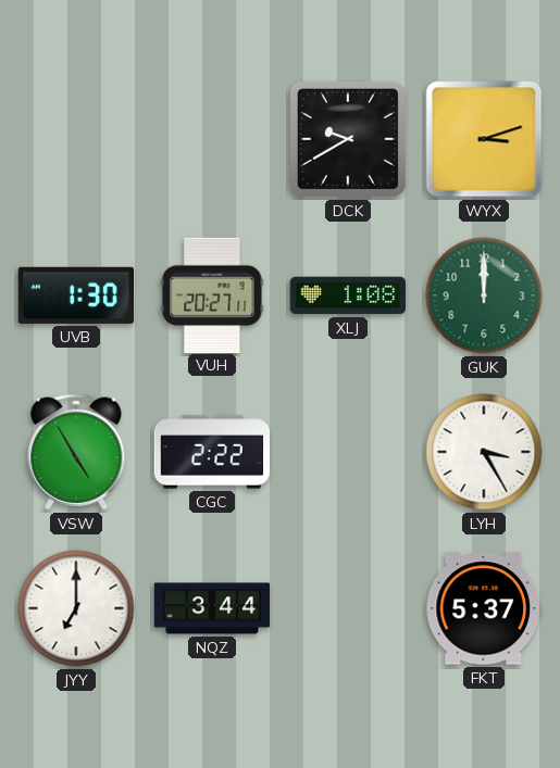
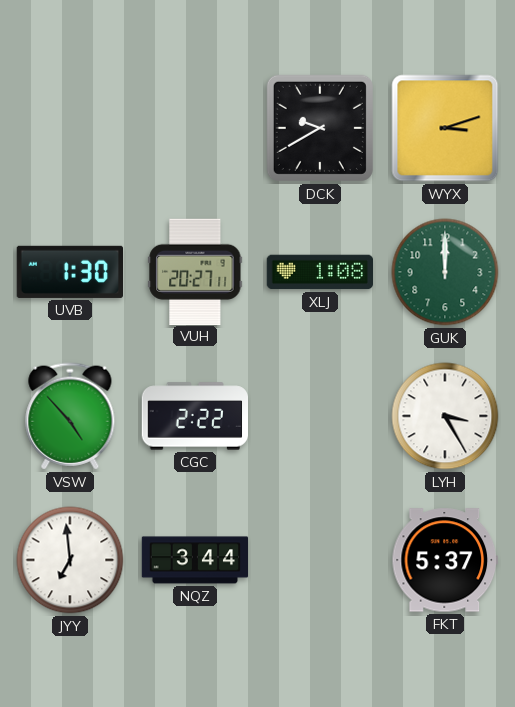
VSW: 4:55 -> 4:53
JYY: 7:00 -> 6:59
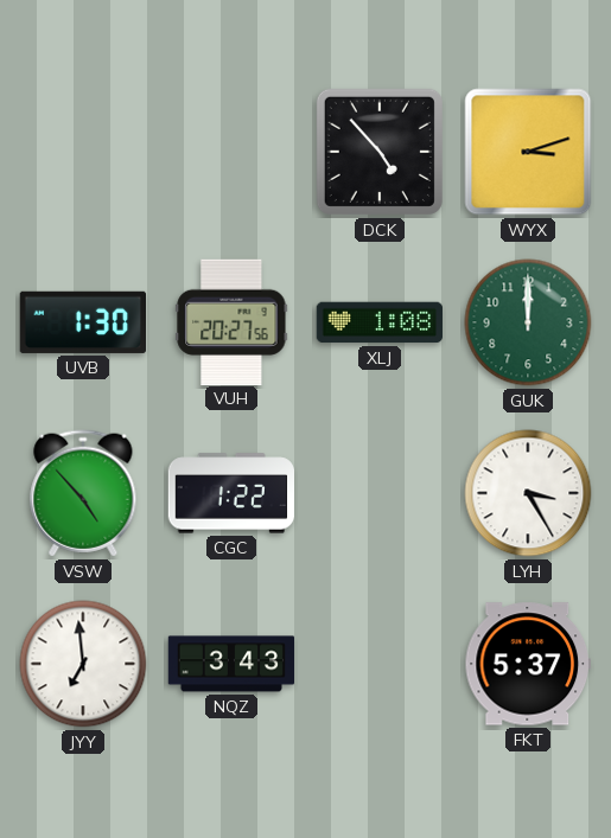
DCK: 9:40 -> 4:53
VUH: 20:27:11 -> 20:27:56
CGC: 2:22 -> 1:22
NQZ: 3:44 -> 3:43
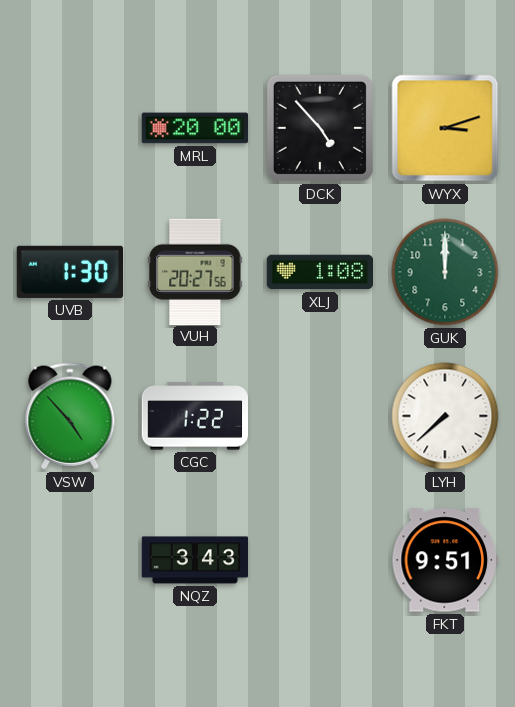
MRL: none -> 20:00
LYH: 3:25 -> 7:38
JYY: 6:59 -> none
FKT: 5:37 -> 9:51
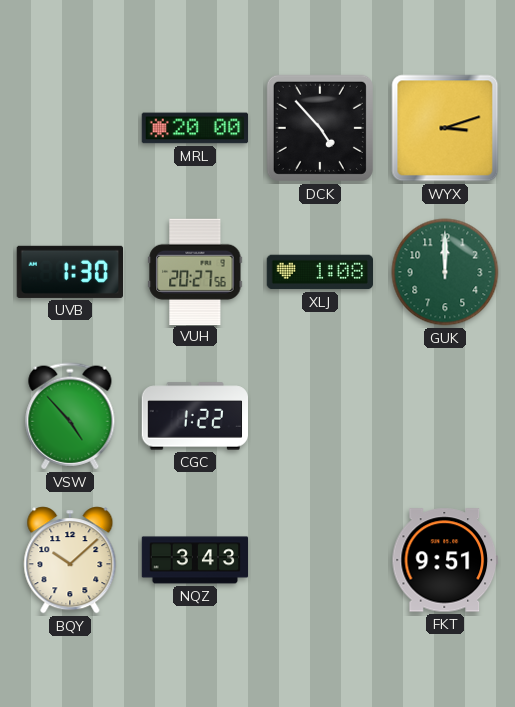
LYH: 7:38 -> none
BQY: none -> 10:08
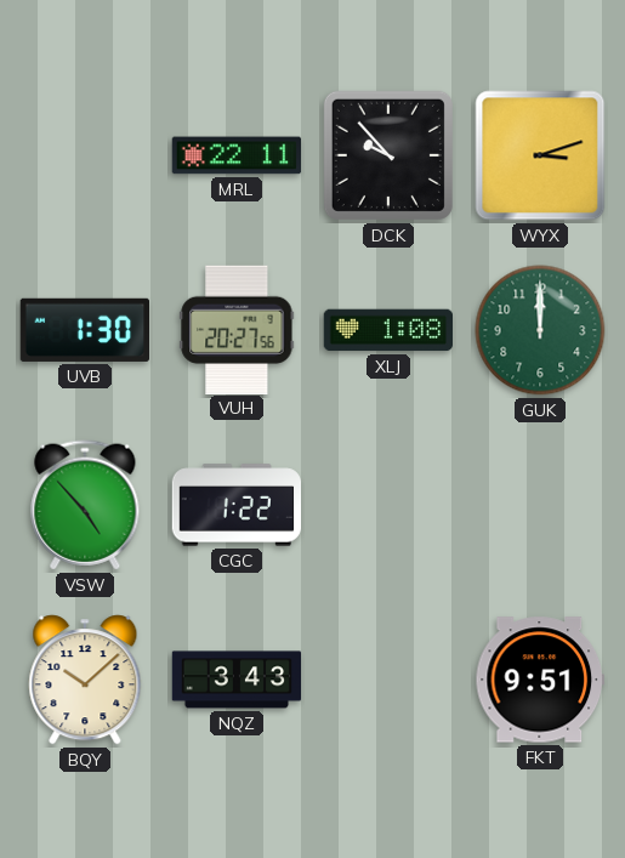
MRL: 20:00 -> 22:11
DCK: 4:53 -> 9:53
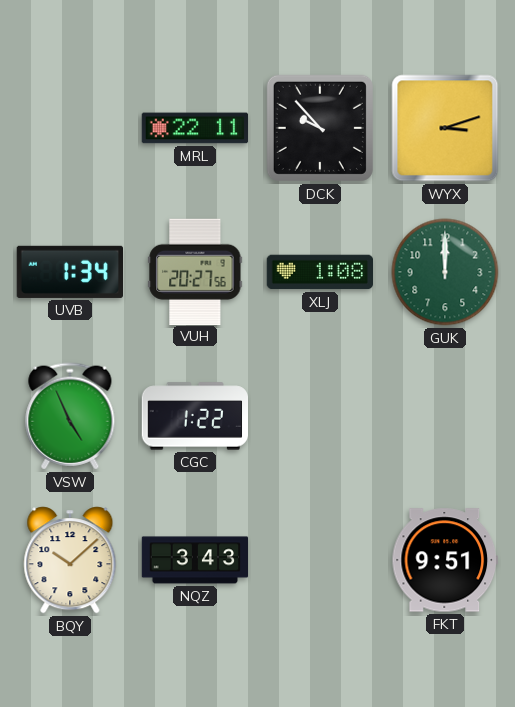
UVB: 1:30 -> 1:34
VSW: 4:53 -> 4:56
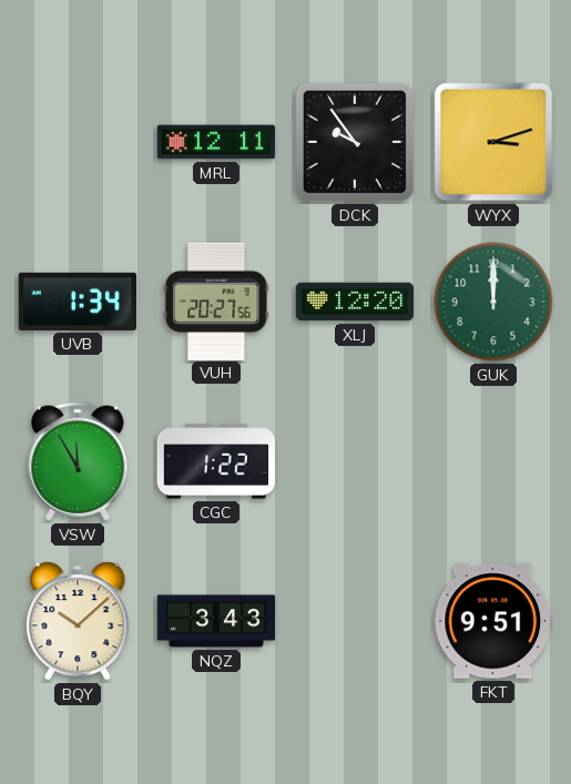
MRL: 22:11 -> 12:11
DCK: 9:53 -> 9:54
XLJ: 1:08 -> 12:20
VSW: 4:56 -> 11:55
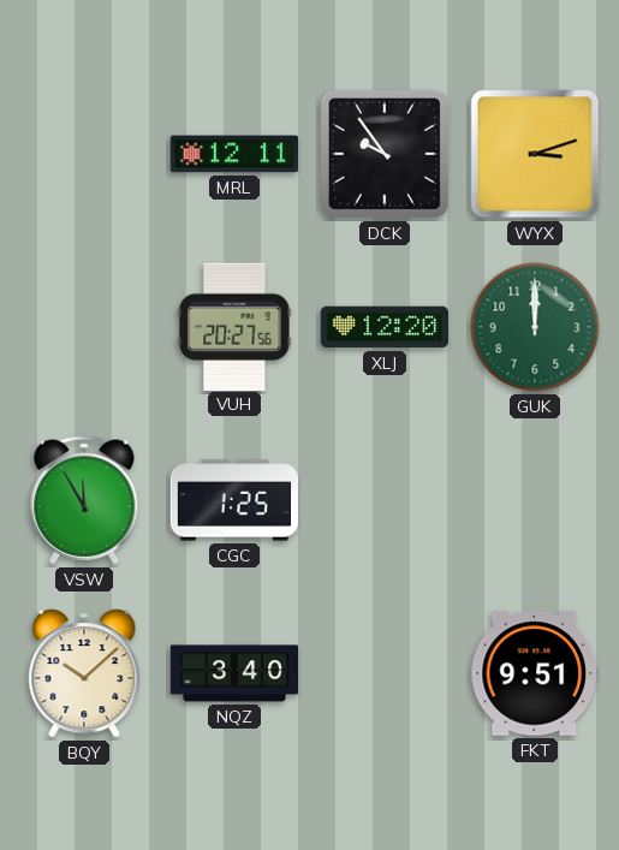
UVB: 1:34 -> none
CGC: 1:22 -> 1:25
NQZ: 3:43 -> 3:40
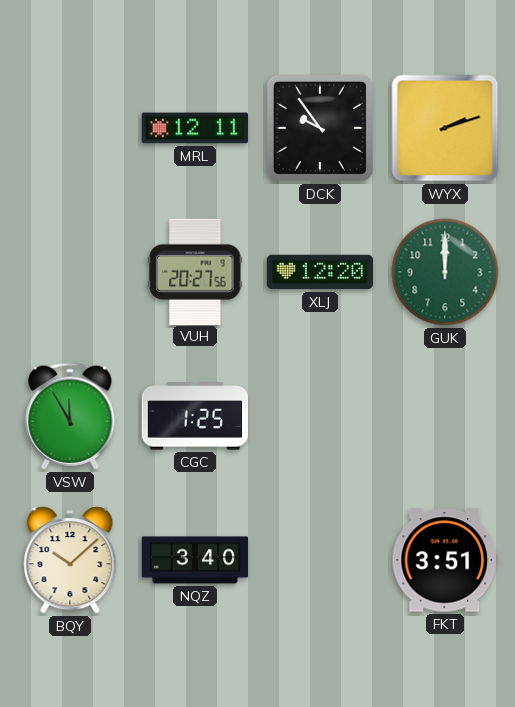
WYX: 3:12 -> 2:12
FKT: 9:51 -> 3:51
